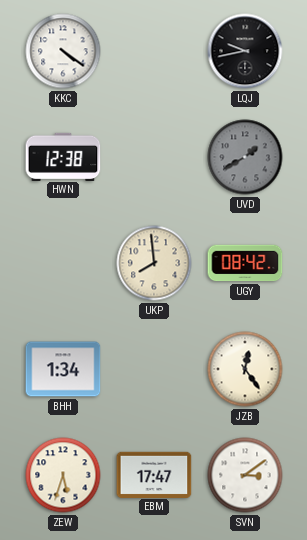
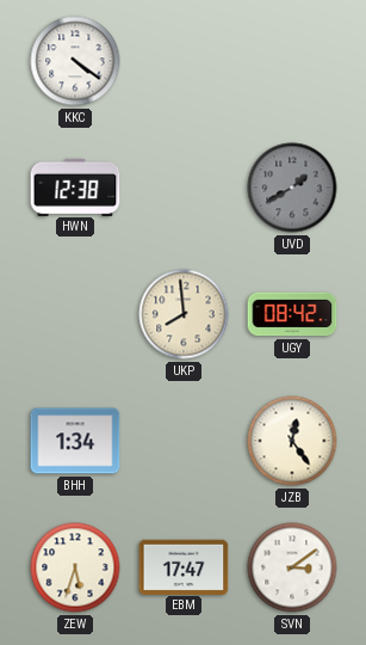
LQJ: 9:43 -> none
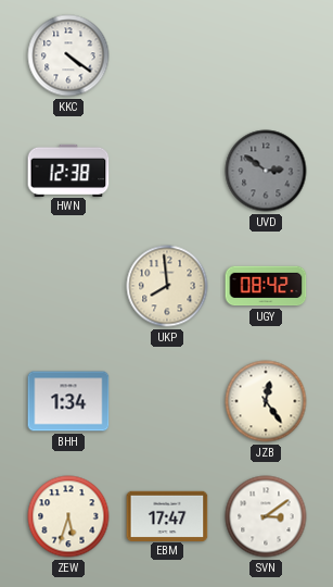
UVD: 1:40 -> 2:51
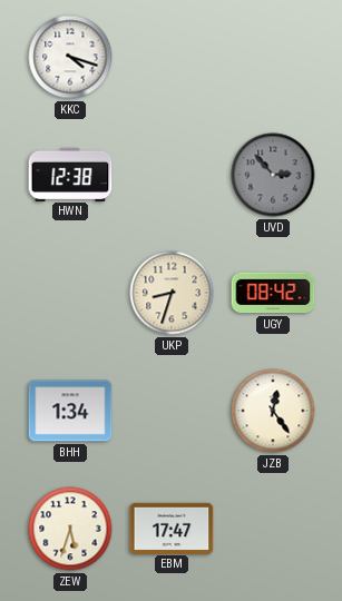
KKC: 4:21 -> 4:18
UVD: 2:51 -> 2:53
UKP: 7:59 -> 8:33
SVN: 3:09 -> none
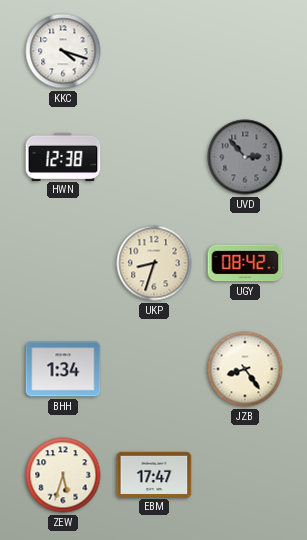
JZB: 12:24 -> 8:24
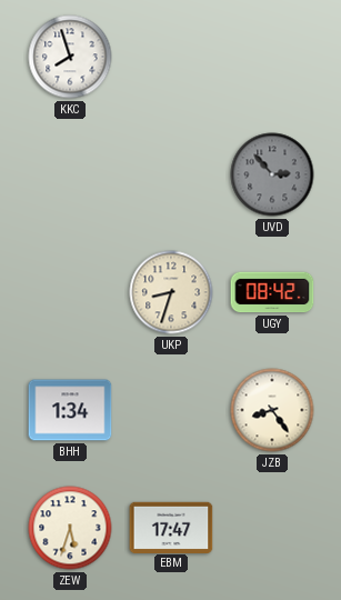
KKC: 4:18 -> 7:57
HWN: 12:38 -> none
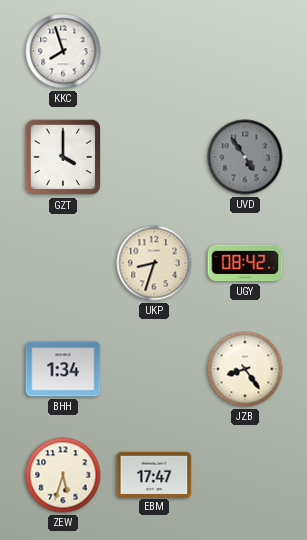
GZT: none -> 4:00
UVD: 2:53 -> 4:54
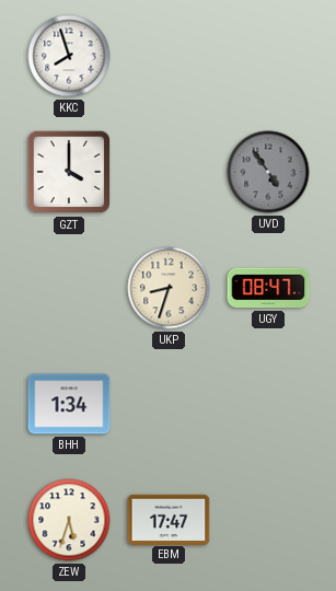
UGY: 08:42 -> 08:47
JZB: 8:24 -> none
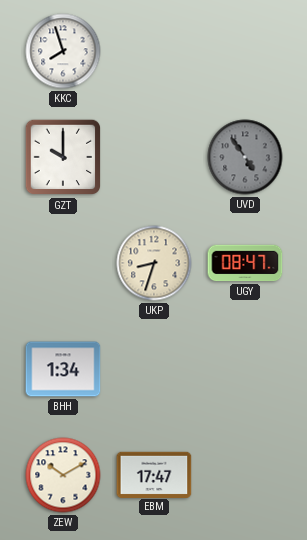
GZT: 4:00 -> 10:00
ZEW: 5:33 -> 10:10
